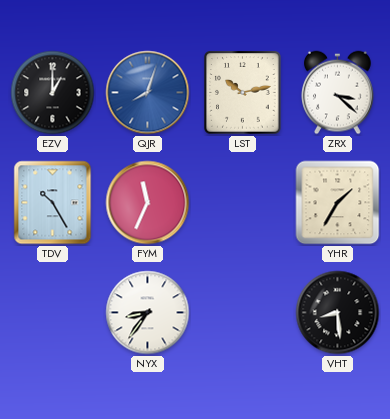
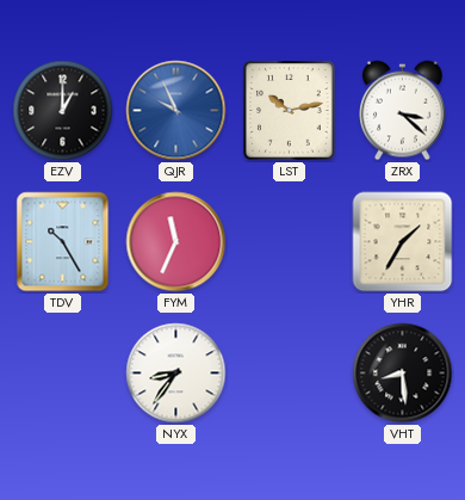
QJR: 8:03 -> 9:56
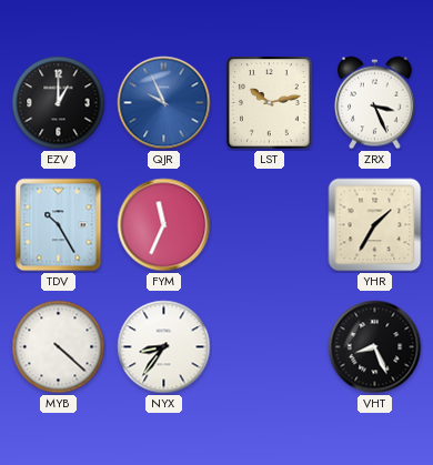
ZRX: 3:22 -> 3:26
MYB: none -> 4:22
VHT: 8:29 -> 8:26
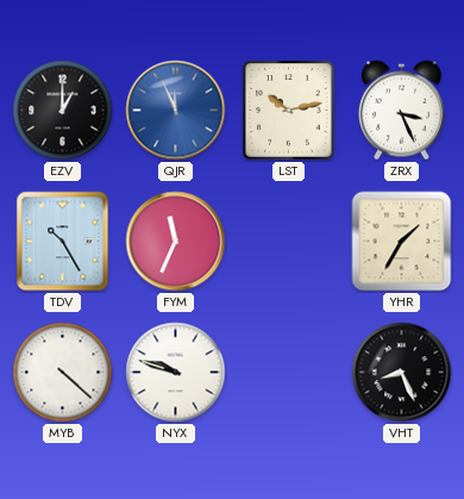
QJR: 9:56 -> 11:56
NYX: 8:36 -> 9:48
